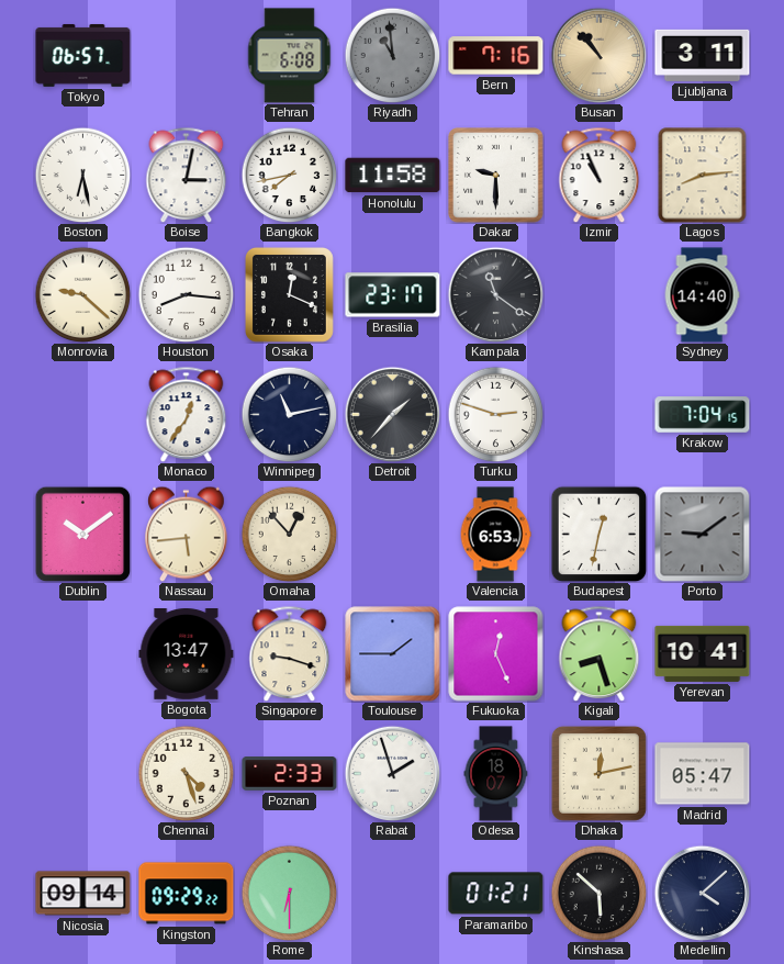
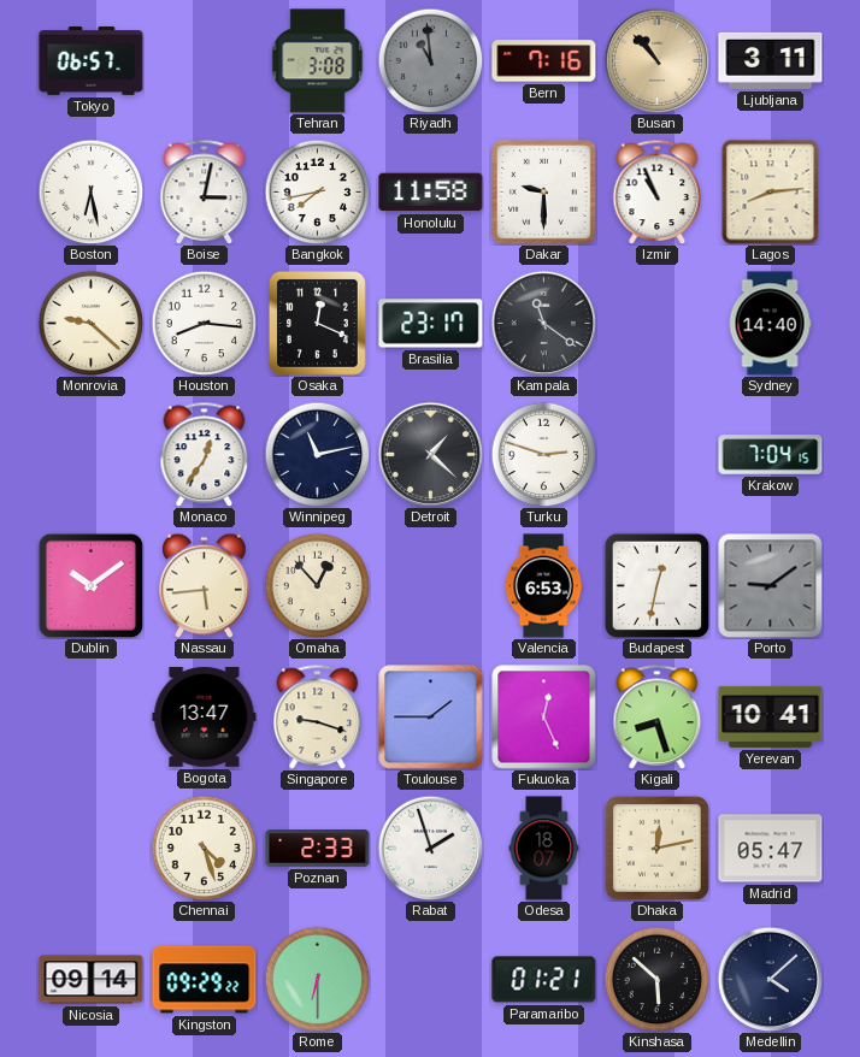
Tehran: 6:08 -> 3:08
Detroit: 1:37 -> 1:22
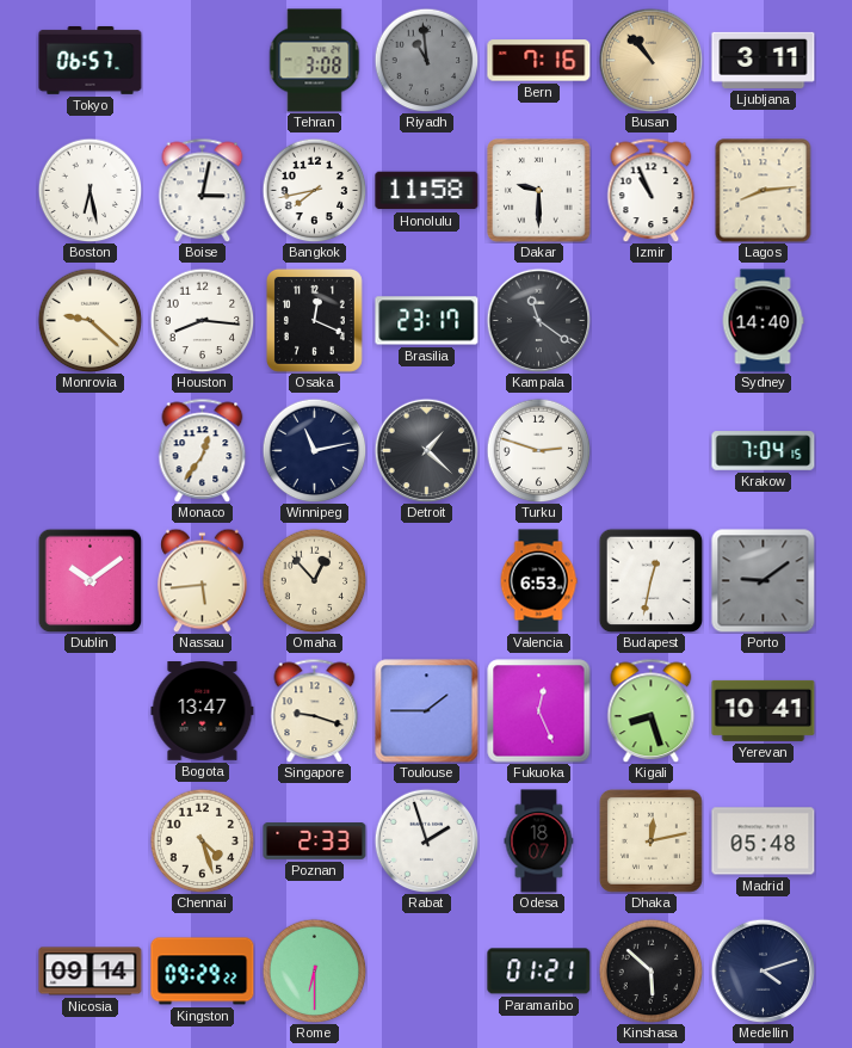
Madrid: 05:47 -> 05:48
Medellin: 4:08 -> 4:12
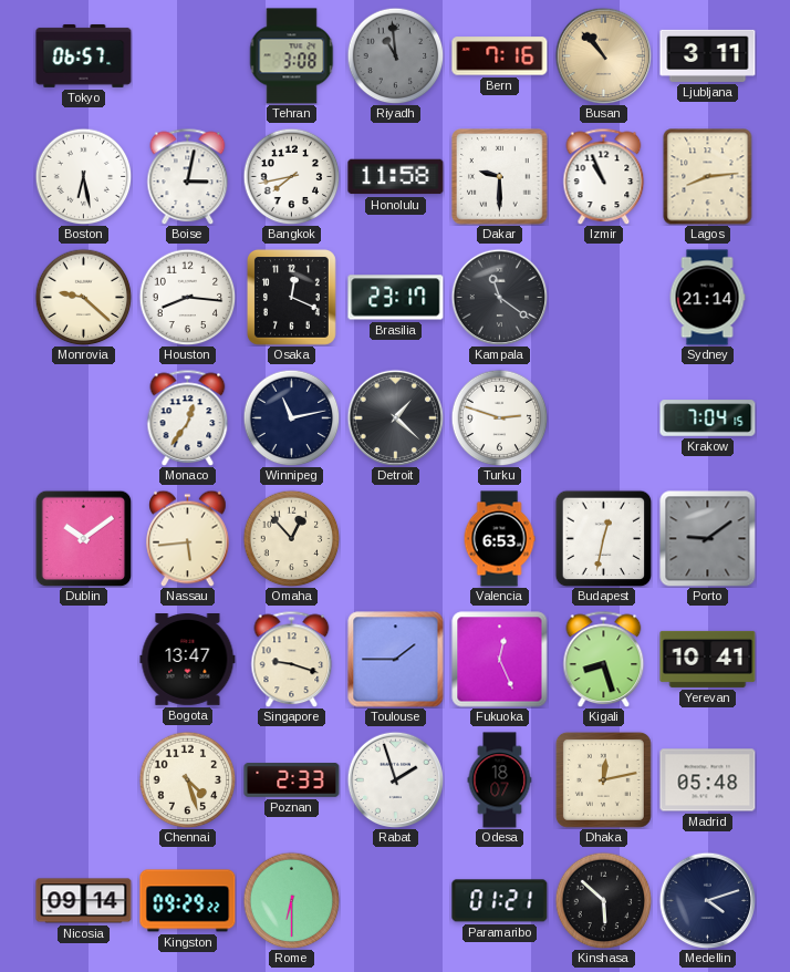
Sydney: 14:40 -> 21:14
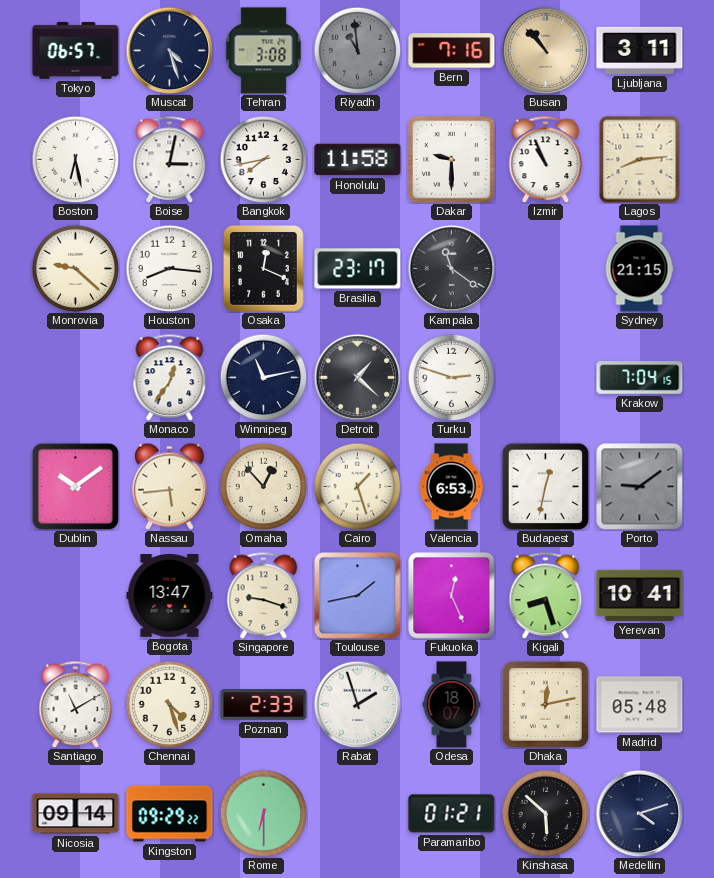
Muscat: none -> 4:27
Sydney: 21:14 -> 21:15
Cairo: none -> 1:27
Toulouse: 1:45 -> 1:43
Santiago: none -> 11:10
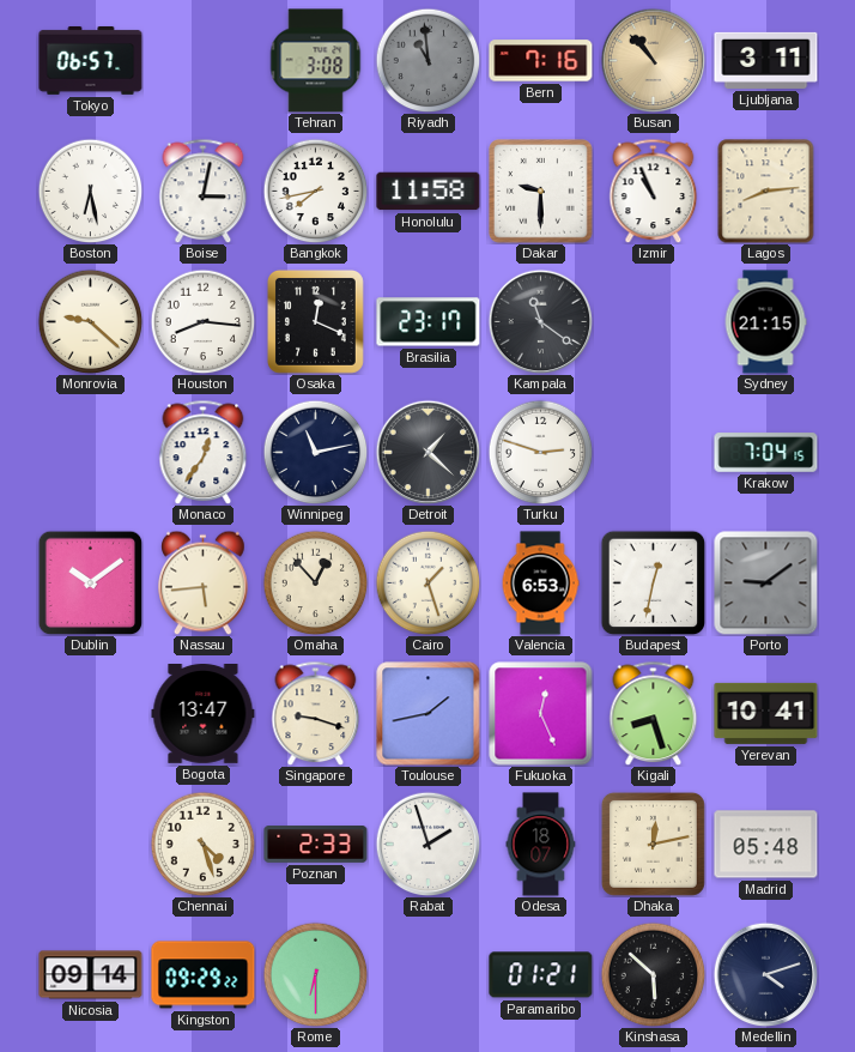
Muscat: 4:27 -> none
Santiago: 11:10 -> none
